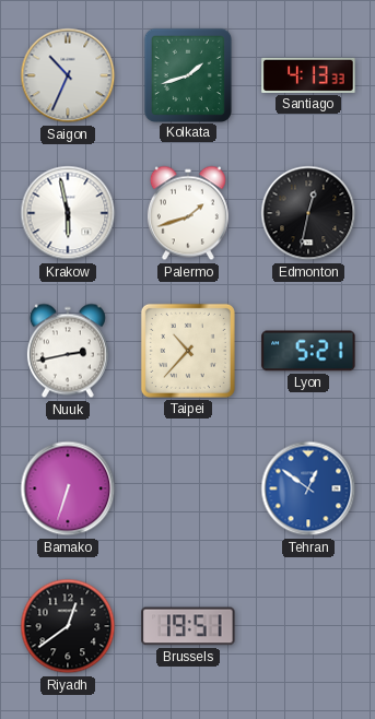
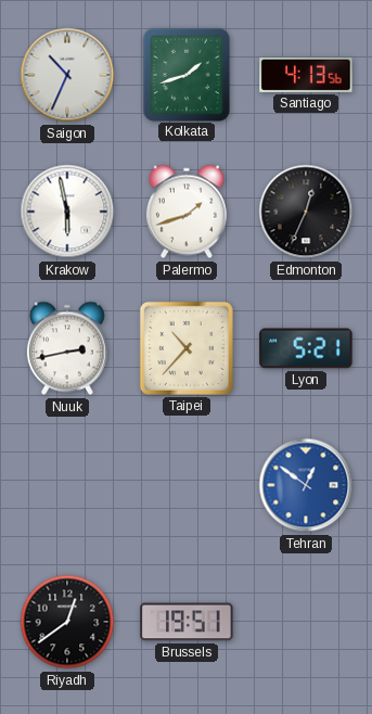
Santiago: 4:13:33 -> 4:13:56
Edmonton: 12:32 -> 12:34
Bamako: 6:33 -> none
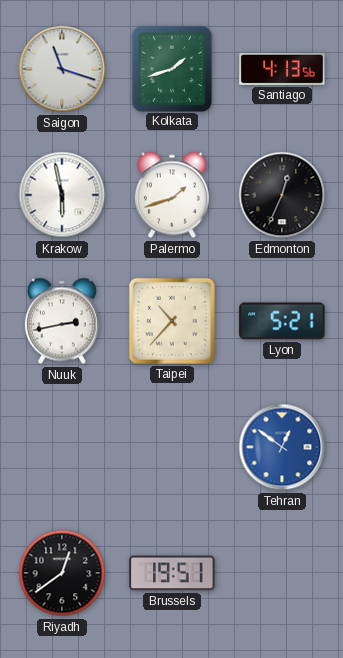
Saigon: 10:34 -> 11:18
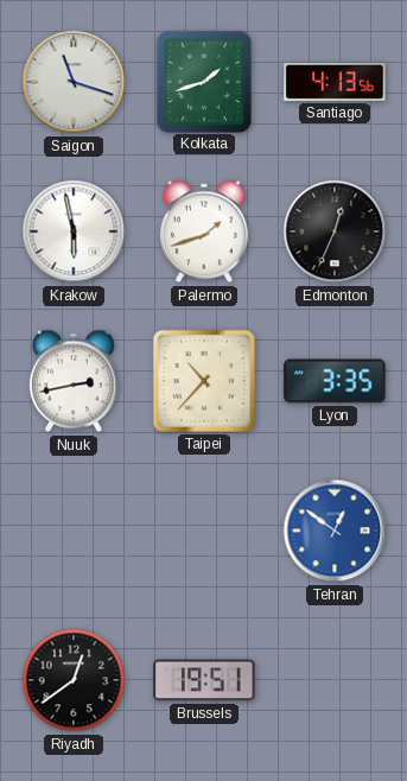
Lyon: 5:21 -> 3:35
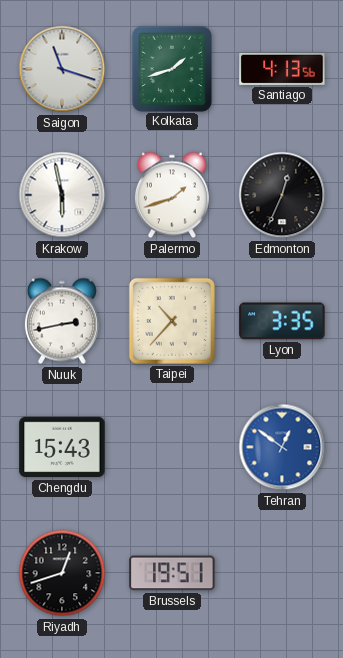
Chengdu: none -> 15:43
Riyadh: 12:39 -> 12:42
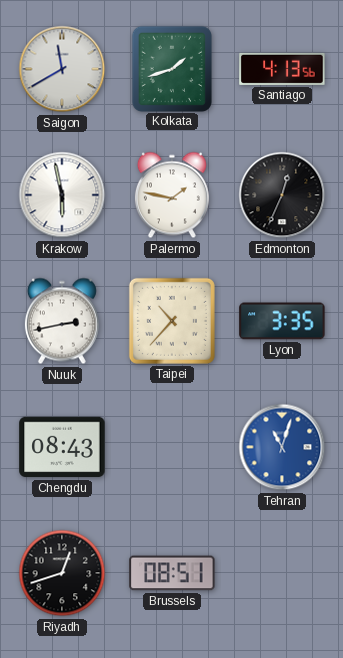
Saigon: 11:18 -> 11:40
Palermo: 1:42 -> 1:47
Chengdu: 15:43 -> 08:43
Tehran: 12:51 -> 11:03
Brussels: 19:51 -> 08:51
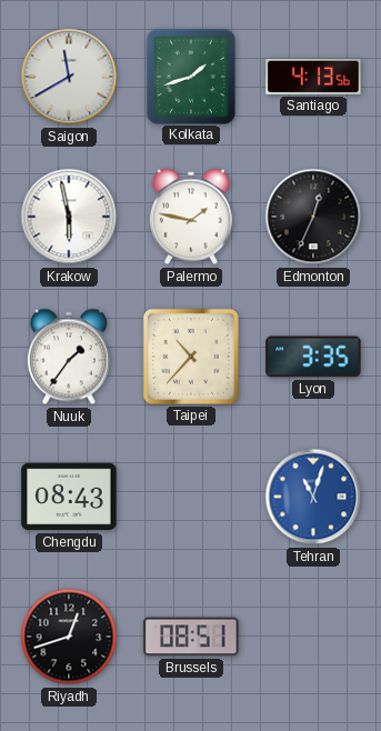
Nuuk: 2:43 -> 1:36
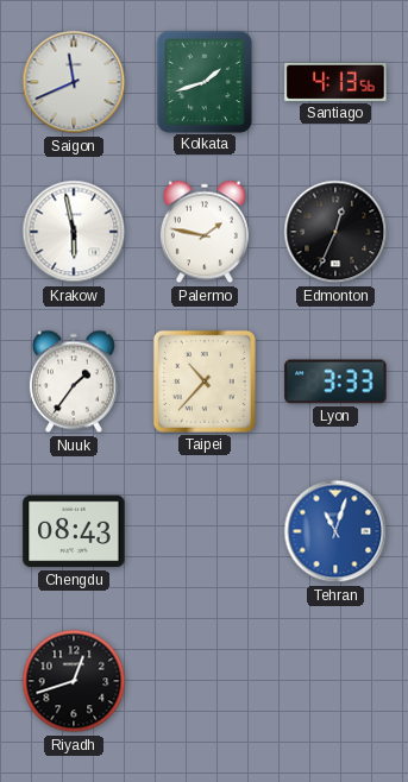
Saigon: 11:40 -> 11:41
Lyon: 3:35 -> 3:33
Brussels: 08:51 -> none
